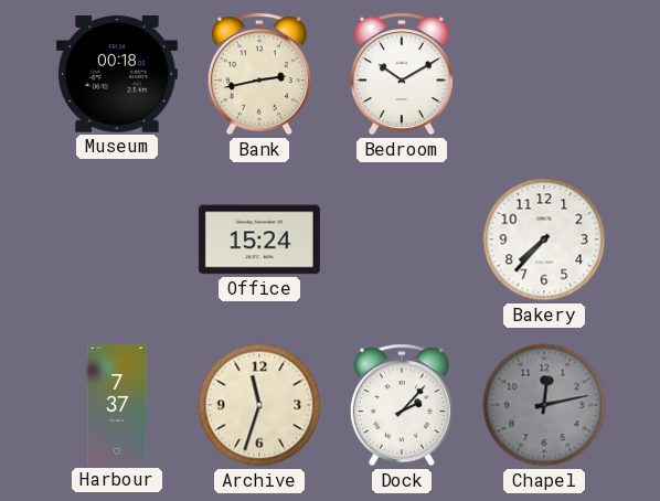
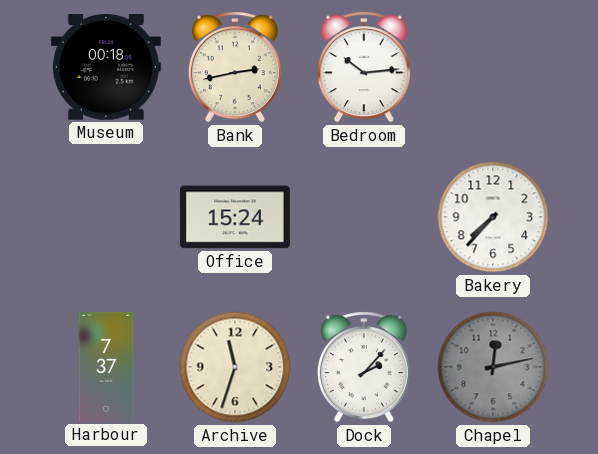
Bedroom: 10:10 -> 10:14
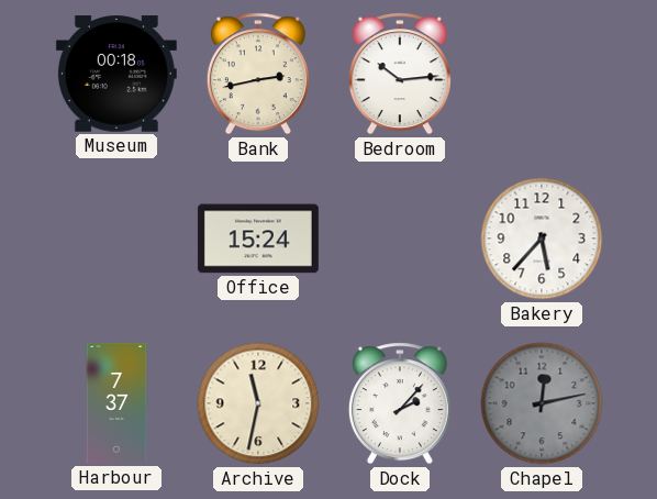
Bakery: 7:37 -> 5:37
Archive: 11:33 -> 11:32
